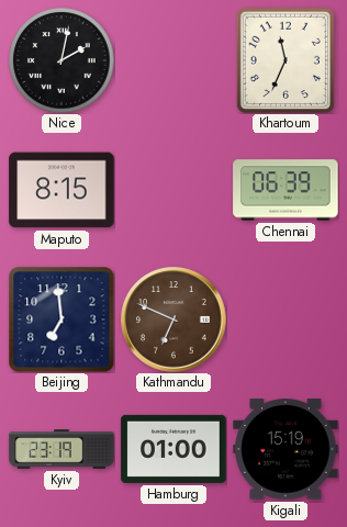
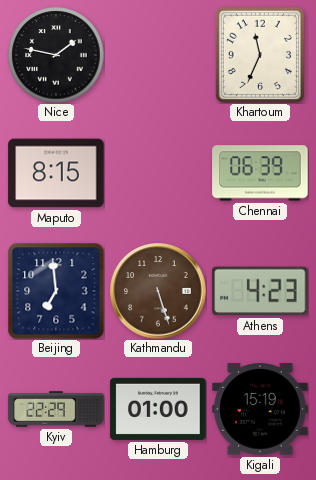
Nice: 2:02 -> 1:47
Kathmandu: 6:49 -> 5:27
Athens: none -> 4:23
Kyiv: 23:19 -> 22:29
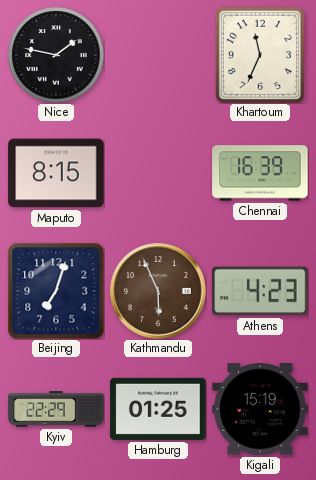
Chennai: 06:39 -> 16:39
Beijing: 6:59 -> 7:03
Kathmandu: 5:27 -> 5:56
Hamburg: 01:00 -> 01:25
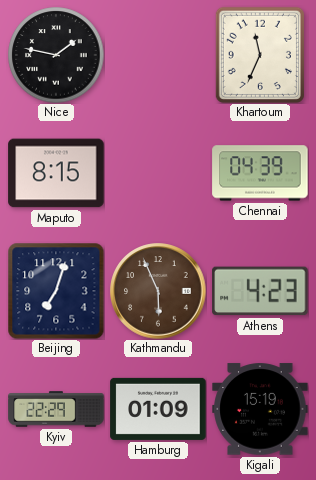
Chennai: 16:39 -> 04:39
Hamburg: 01:25 -> 01:09
